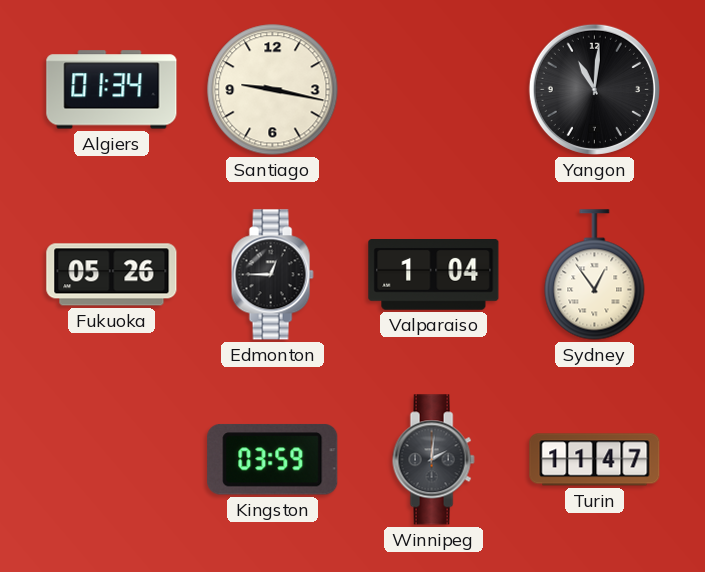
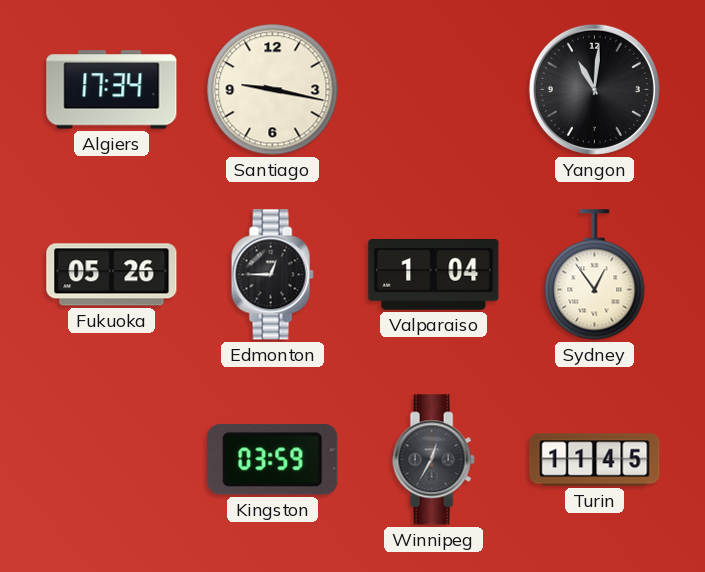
Algiers: 01:34 -> 17:34
Winnipeg: 2:01 -> 12:35
Turin: 11:47 -> 11:45
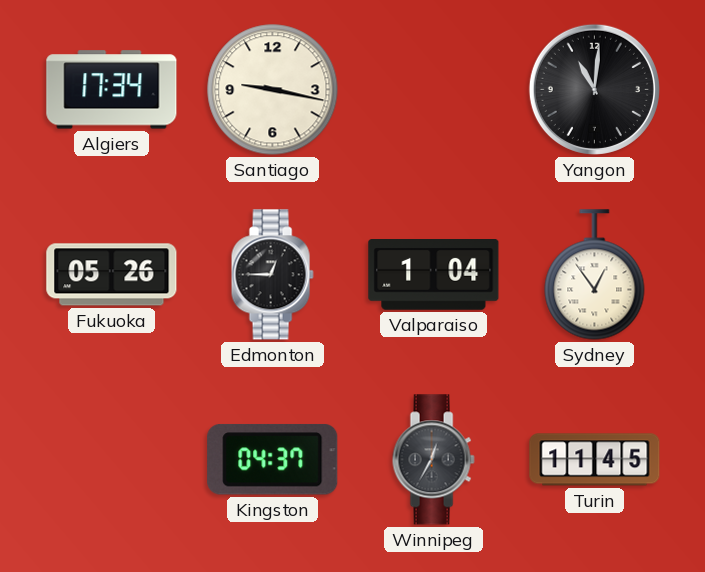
Kingston: 03:59 -> 04:37
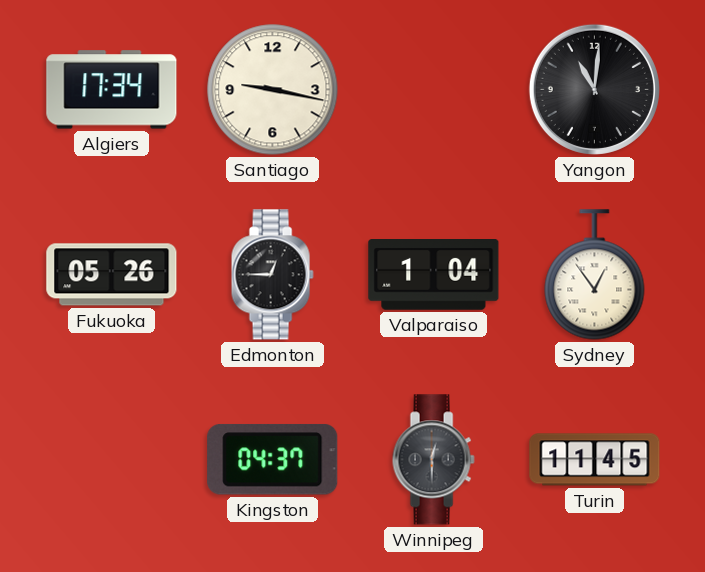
Winnipeg: 12:35 -> 12:30
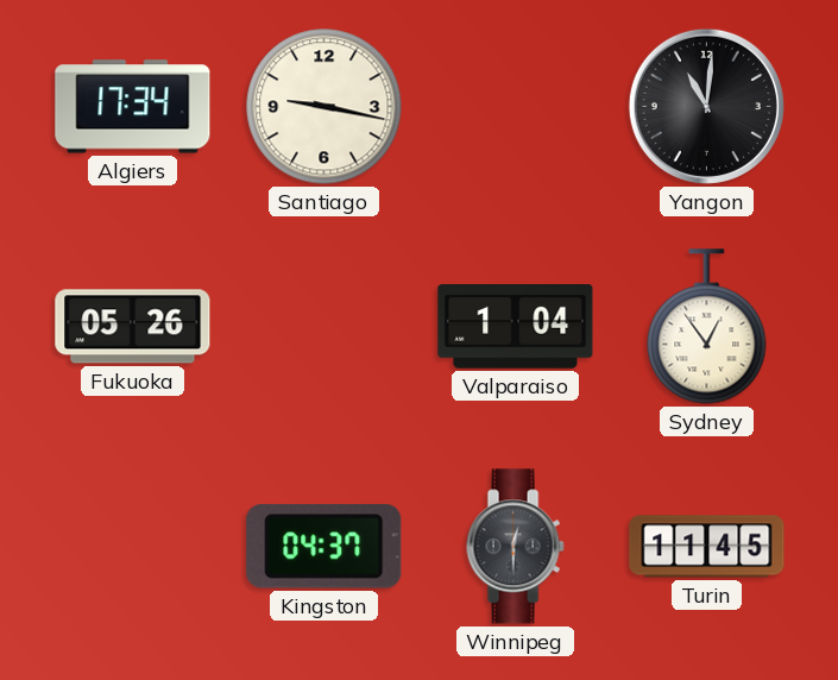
Edmonton: 12:45 -> none
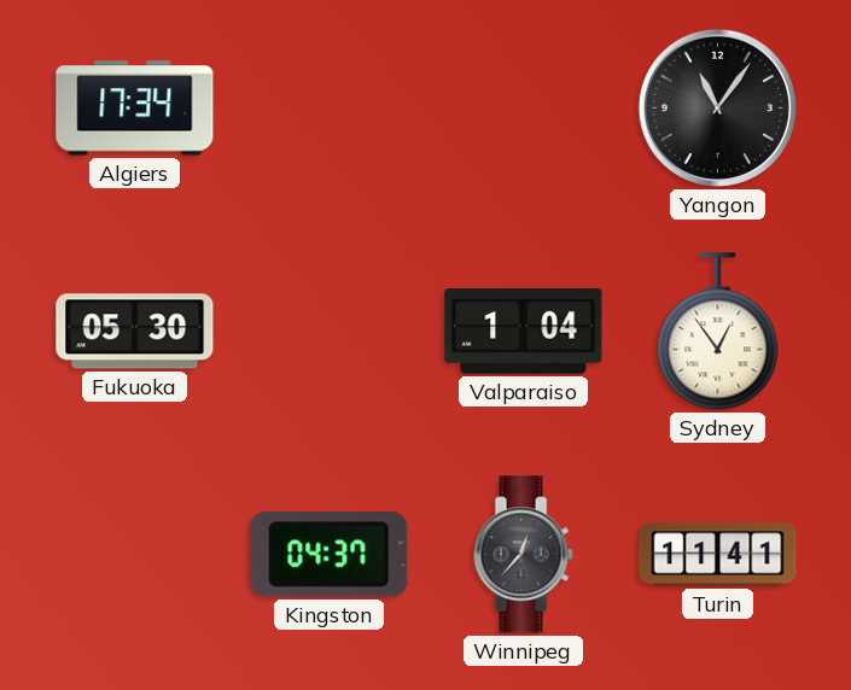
Santiago: 9:17 -> none
Yangon: 11:01 -> 11:06
Fukuoka: 05:26 -> 05:30
Winnipeg: 12:30 -> 12:37
Turin: 11:45 -> 11:41
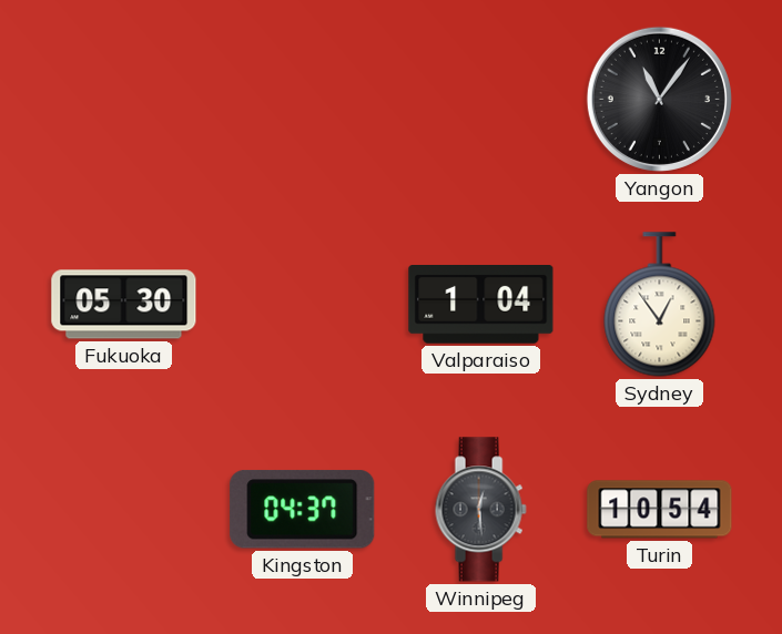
Algiers: 17:34 -> none
Winnipeg: 12:37 -> 12:29
Turin: 11:41 -> 10:54
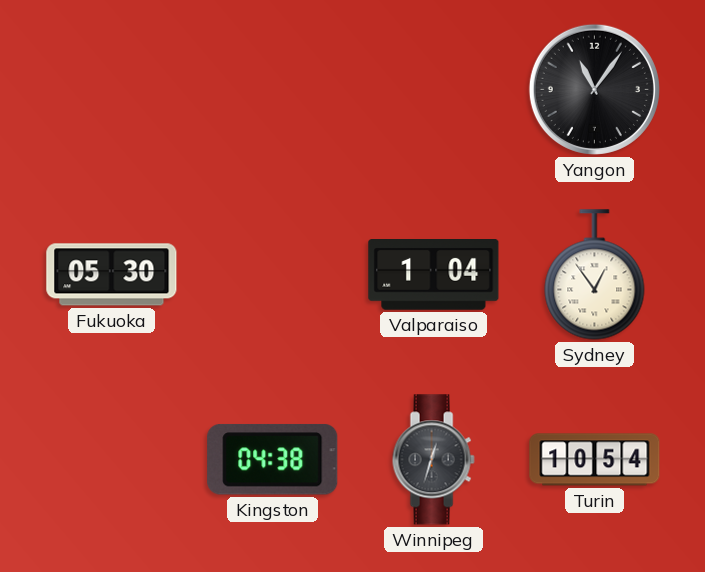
Kingston: 04:37 -> 04:38
Winnipeg: 12:29 -> 12:33
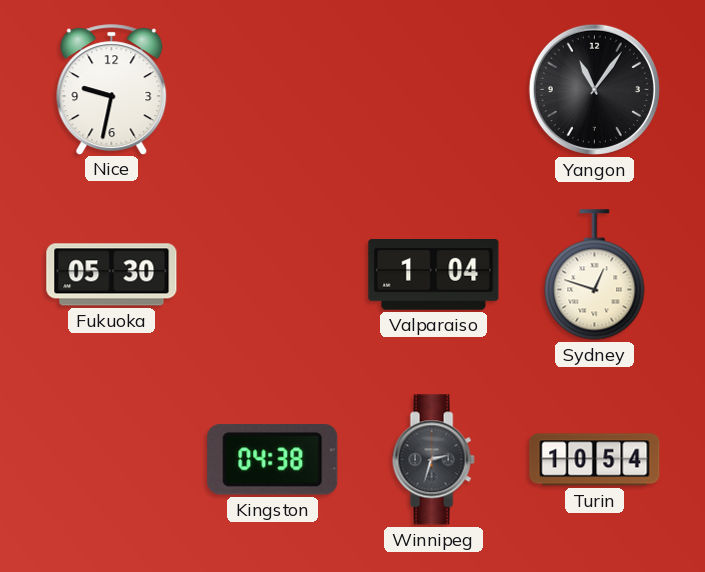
Nice: none -> 9:32
Sydney: 12:54 -> 12:48
Winnipeg: 12:33 -> 2:33
